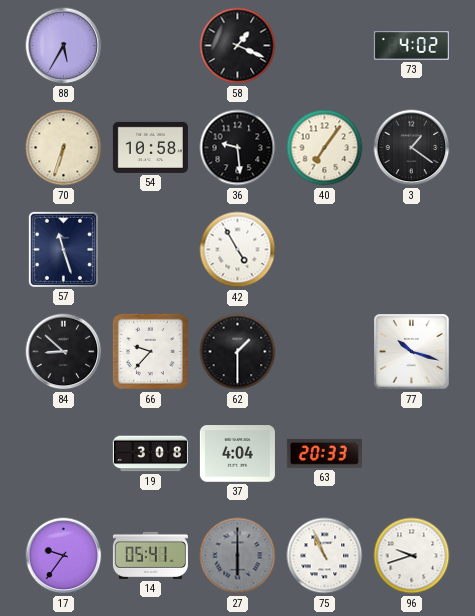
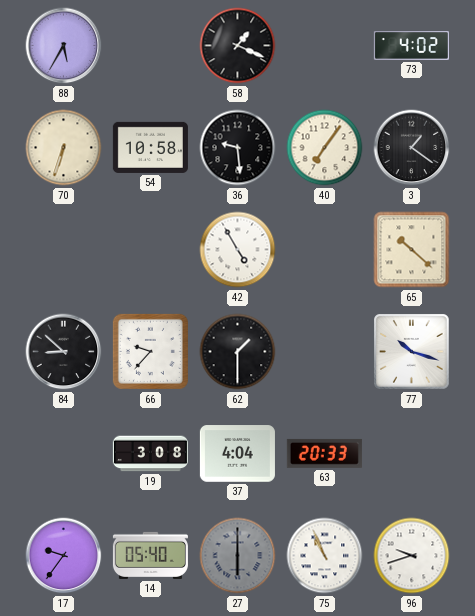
57: 11:27 -> none
65: none -> 10:22
14: 05:41 -> 05:40
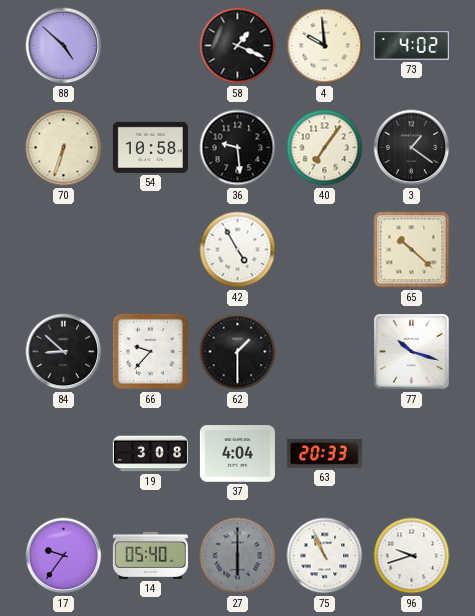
88: 5:35 -> 4:52
4: none -> 9:59
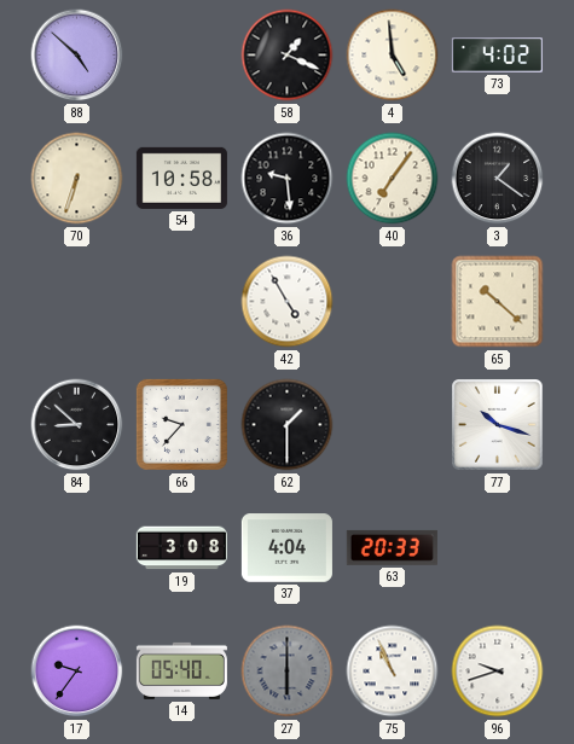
4: 9:59 -> 4:59
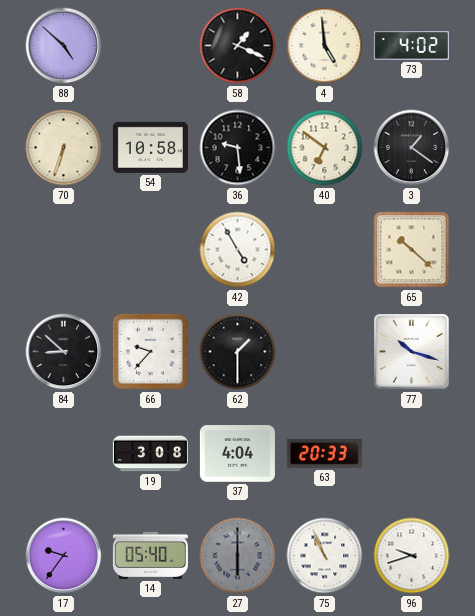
40: 7:06 -> 6:51
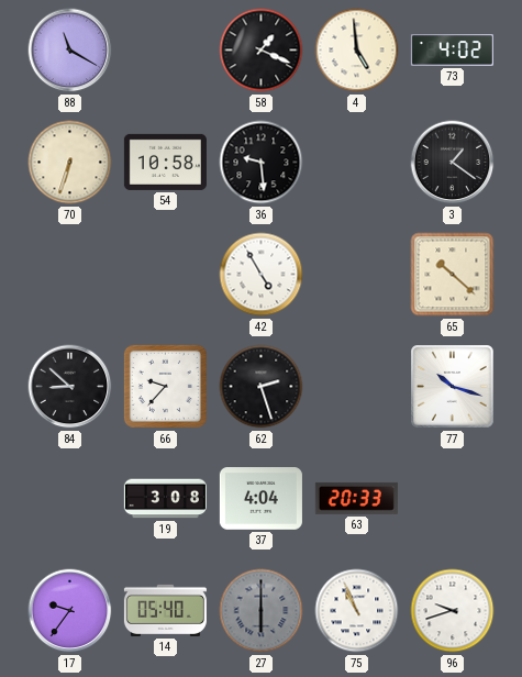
88: 4:52 -> 11:20
40: 6:51 -> none
62: 1:30 -> 2:27
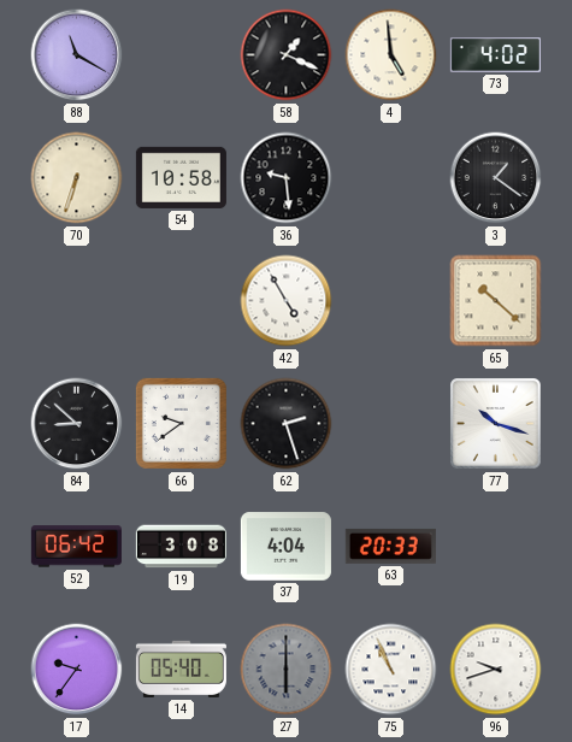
66: 9:37 -> 9:39
52: none -> 06:42
